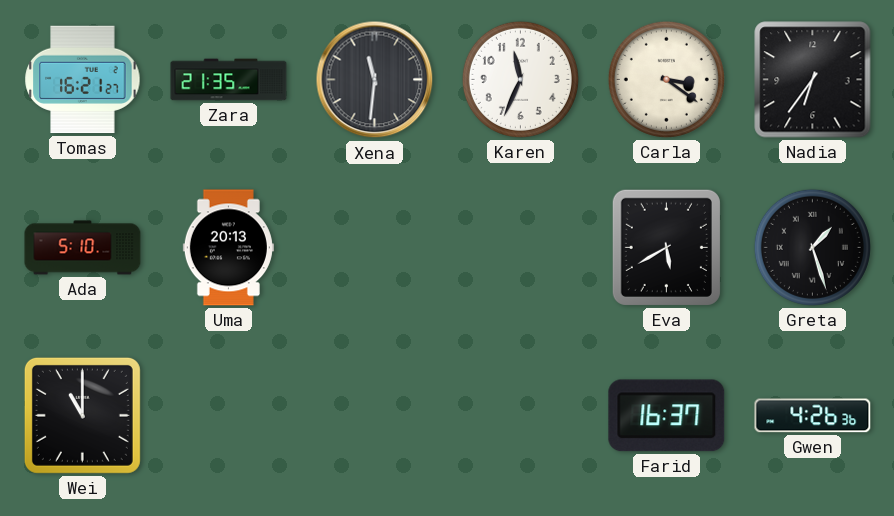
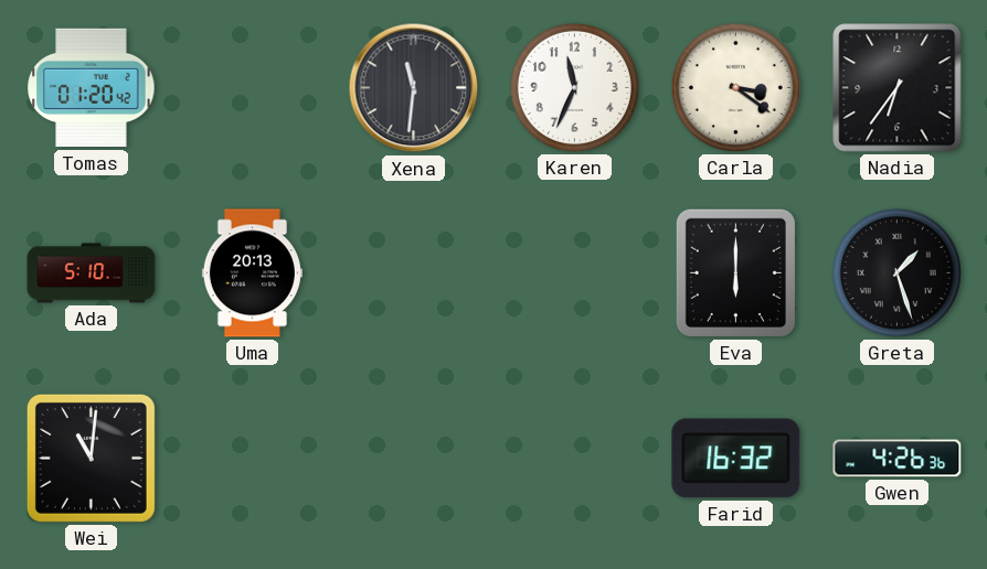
Tomas: 16:21 -> 01:20
Zara: 21:35 -> none
Eva: 5:40 -> 6:00
Wei: 11:00 -> 11:01
Farid: 16:37 -> 16:32
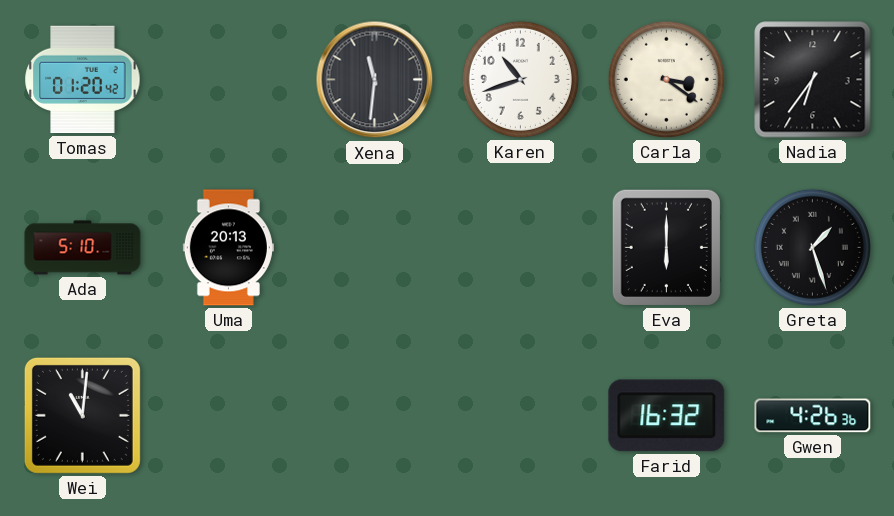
Karen: 11:34 -> 10:42
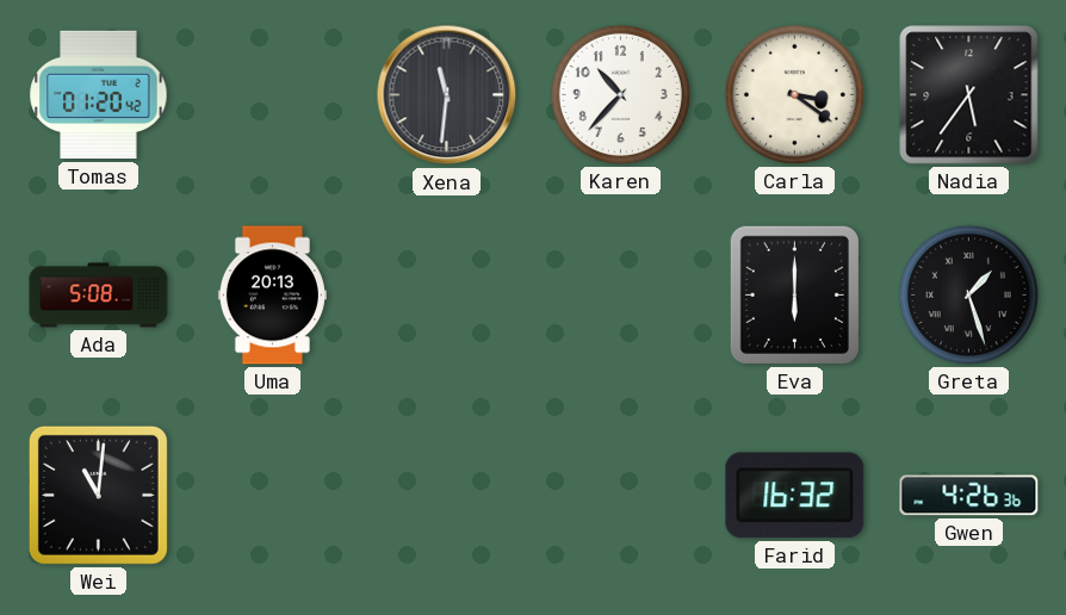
Karen: 10:42 -> 10:37
Nadia: 6:36 -> 5:36
Ada: 5:10 -> 5:08
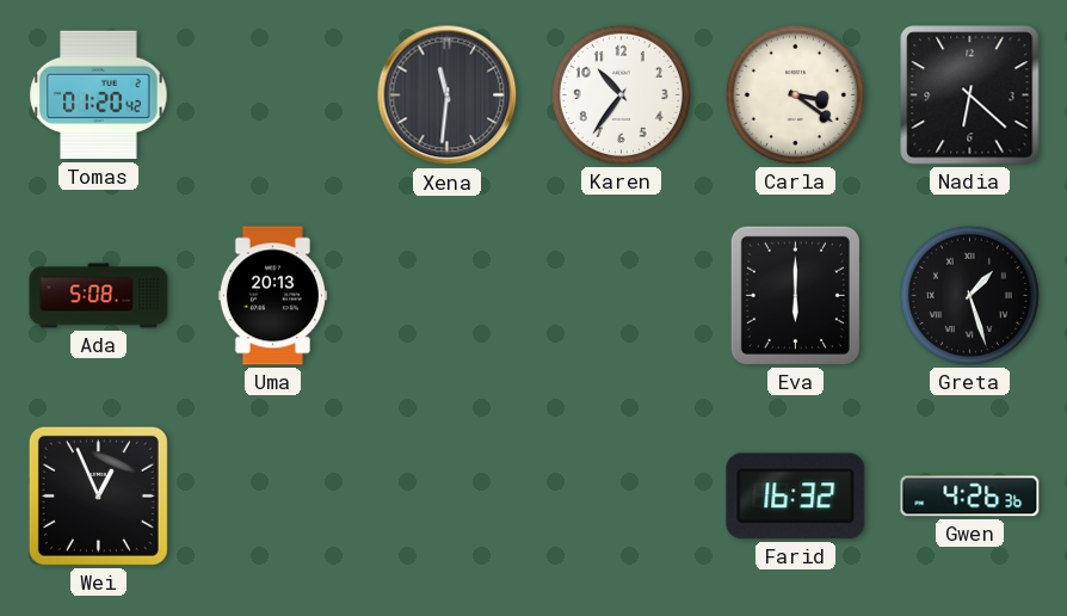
Karen: 10:37 -> 10:36
Nadia: 5:36 -> 6:22
Wei: 11:01 -> 12:56
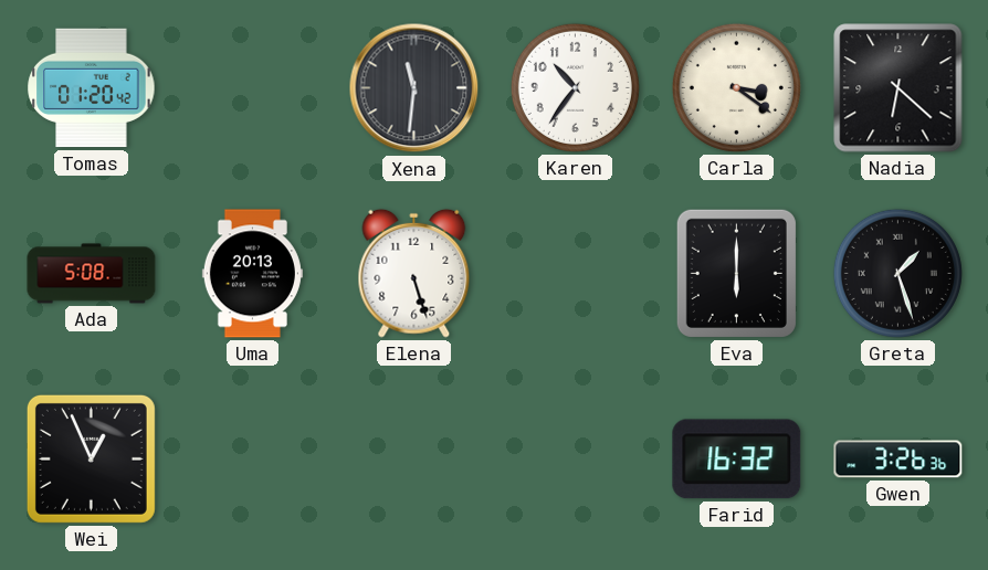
Elena: none -> 5:27
Gwen: 4:26 -> 3:26
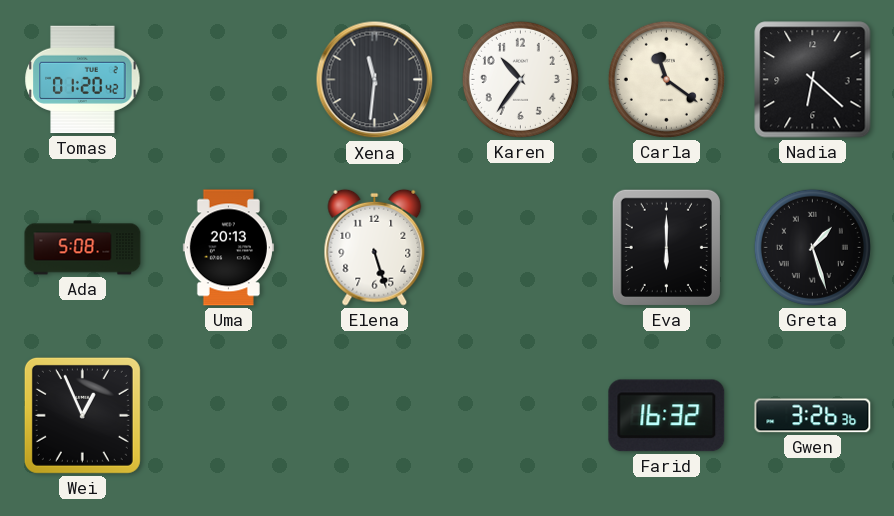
Carla: 3:21 -> 11:21
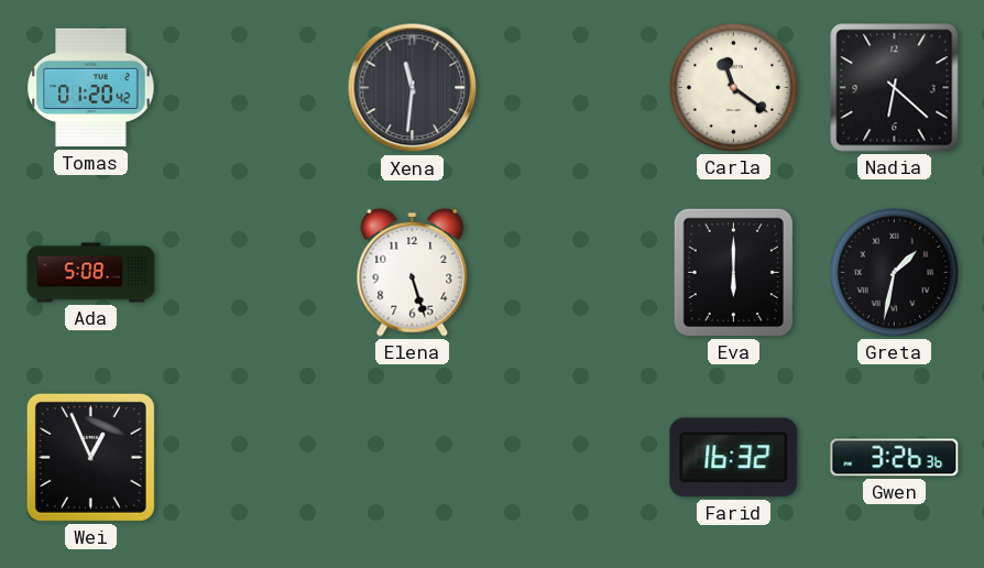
Karen: 10:36 -> none
Uma: 20:13 -> none
Greta: 1:27 -> 1:32
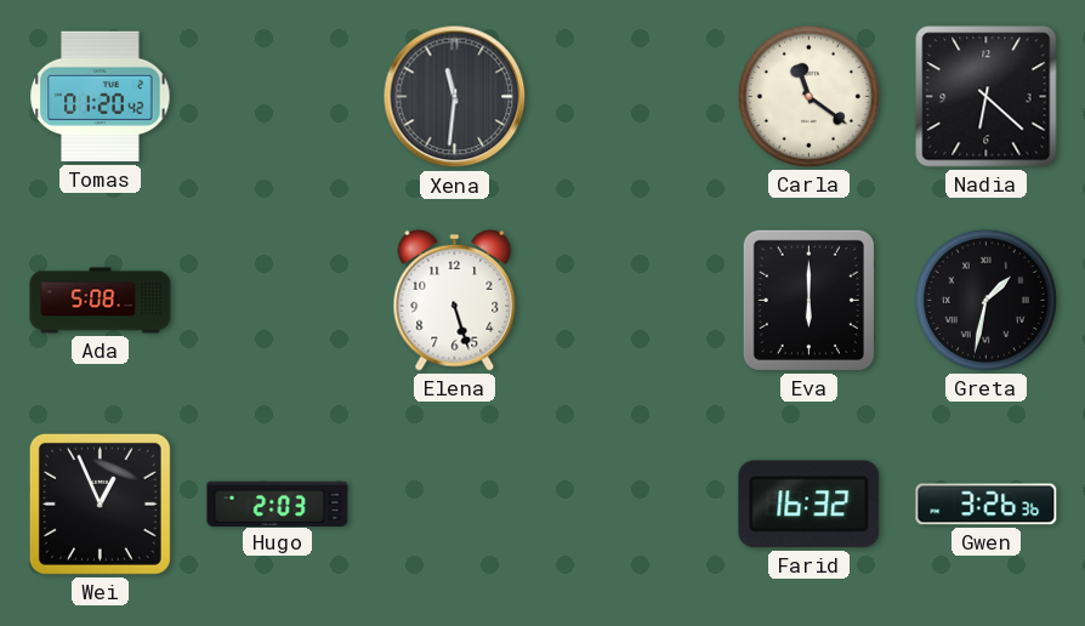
Hugo: none -> 2:03
